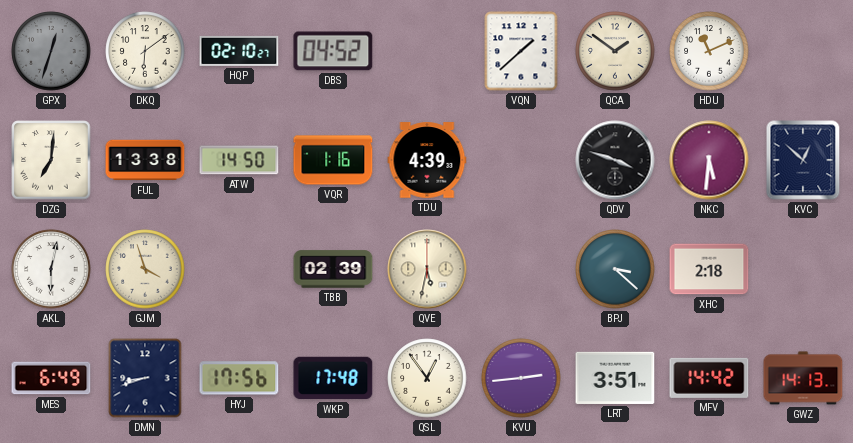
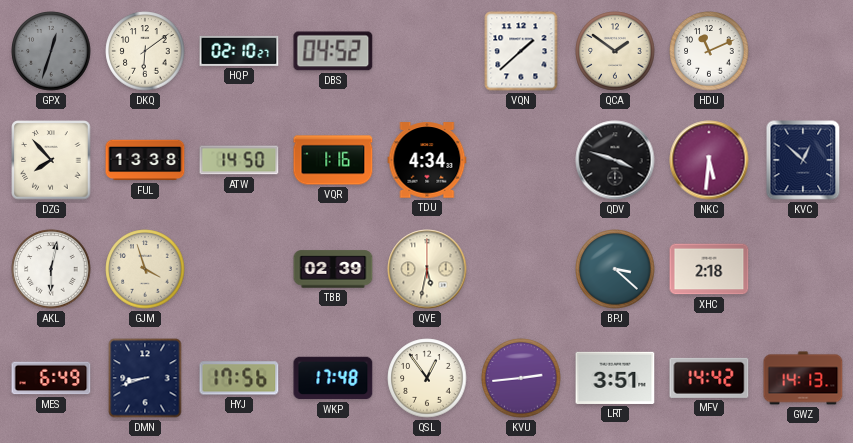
DZG: 7:01 -> 7:53
TDU: 4:39 -> 4:34
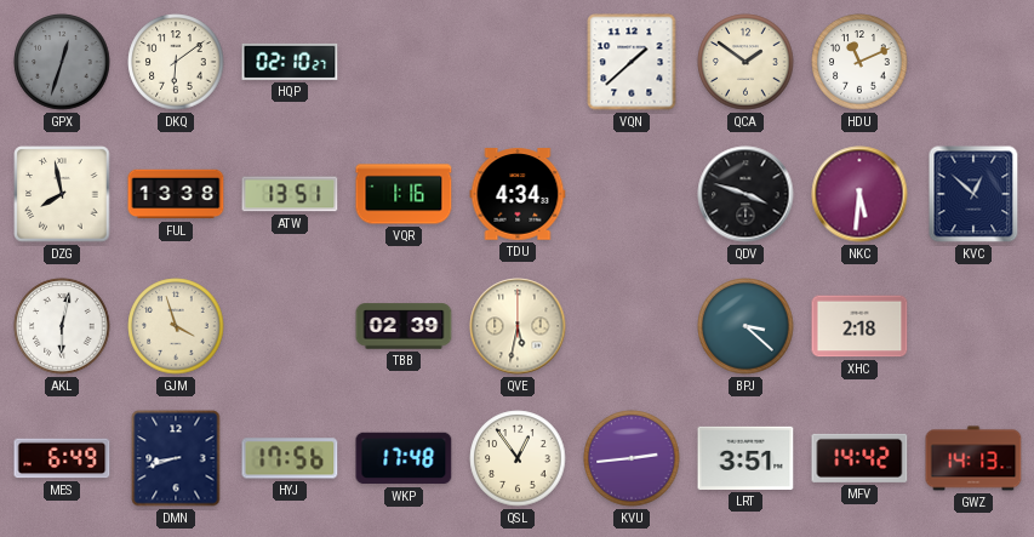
DBS: 04:52 -> none
DZG: 7:53 -> 7:58
ATW: 14:50 -> 13:51
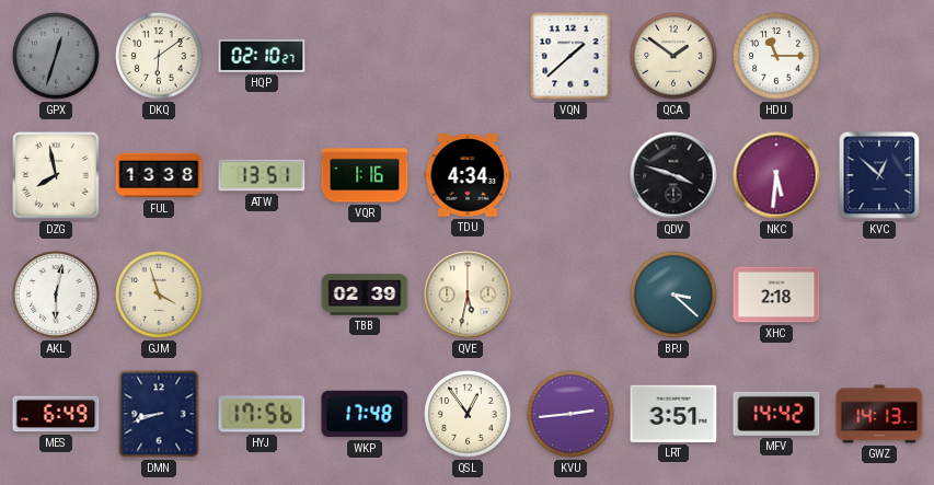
HDU: 11:11 -> 11:15
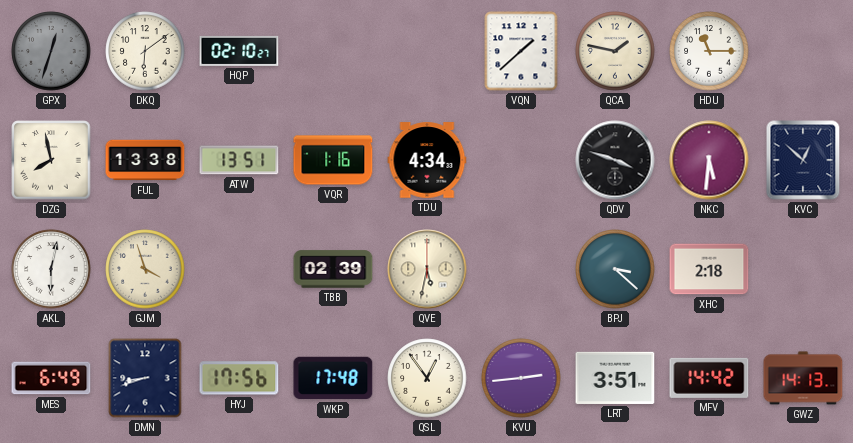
QCA: 1:51 -> 1:47
